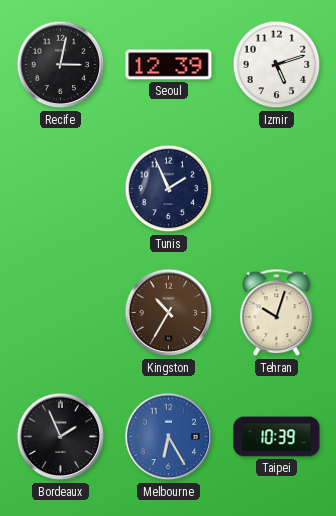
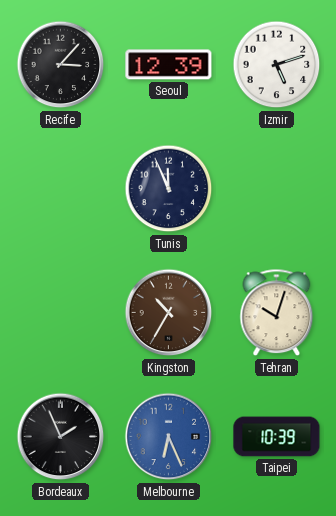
Recife: 3:02 -> 3:07
Tunis: 1:56 -> 11:56
Melbourne: 6:25 -> 6:26
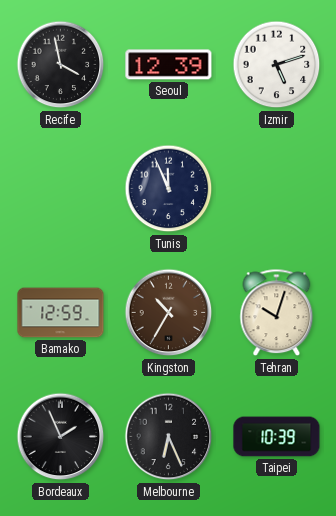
Recife: 3:07 -> 3:58
Bamako: none -> 12:59
Melbourne dial: blue -> black
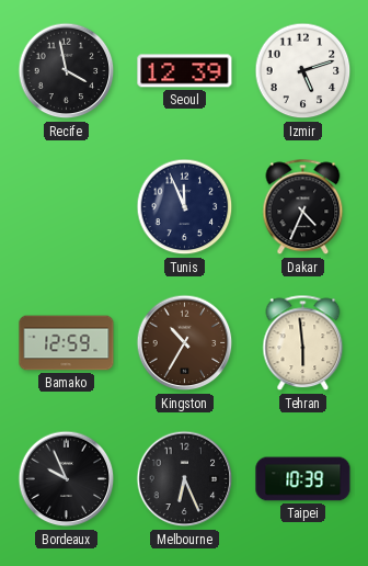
Dakar: none -> 4:34
Tehran: 10:03 -> 5:59
Bordeaux: 1:56 -> 9:56
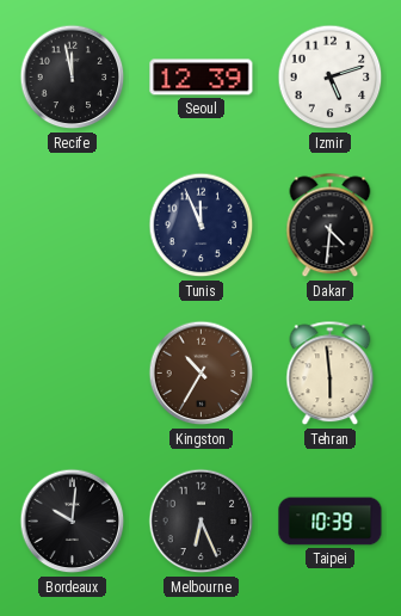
Recife: 3:58 -> 11:58
Dakar: 4:34 -> 4:31
Bamako: 12:59 -> none
Bordeaux: 9:56 -> 10:01
